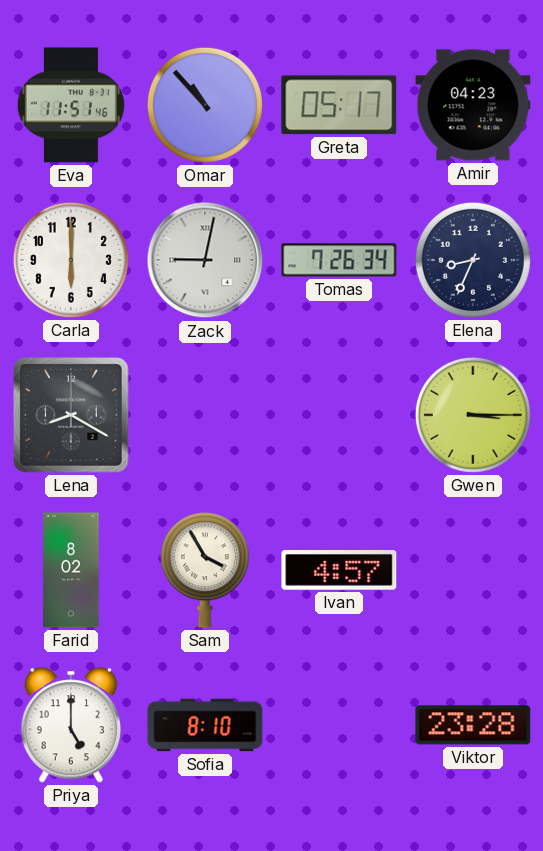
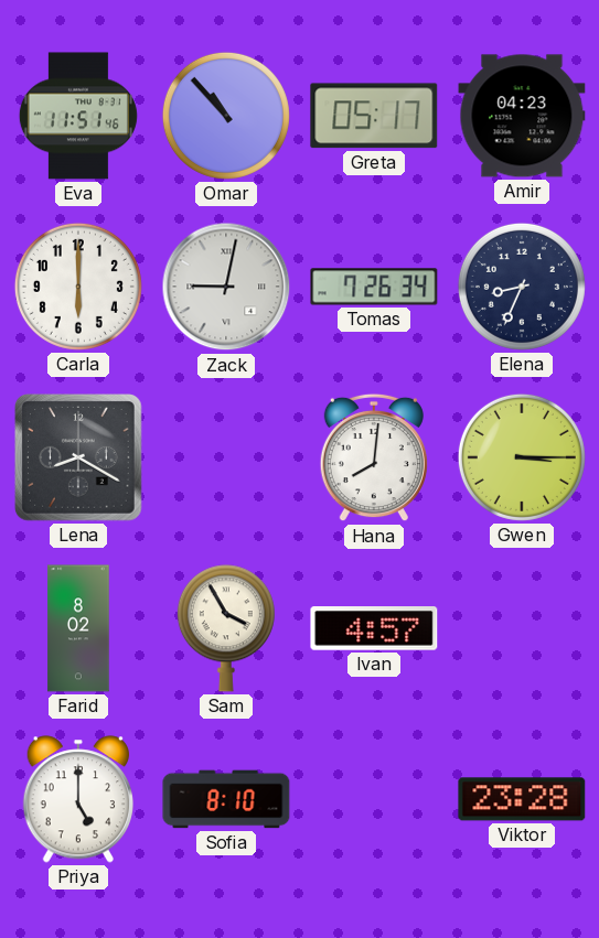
Hana: none -> 8:01
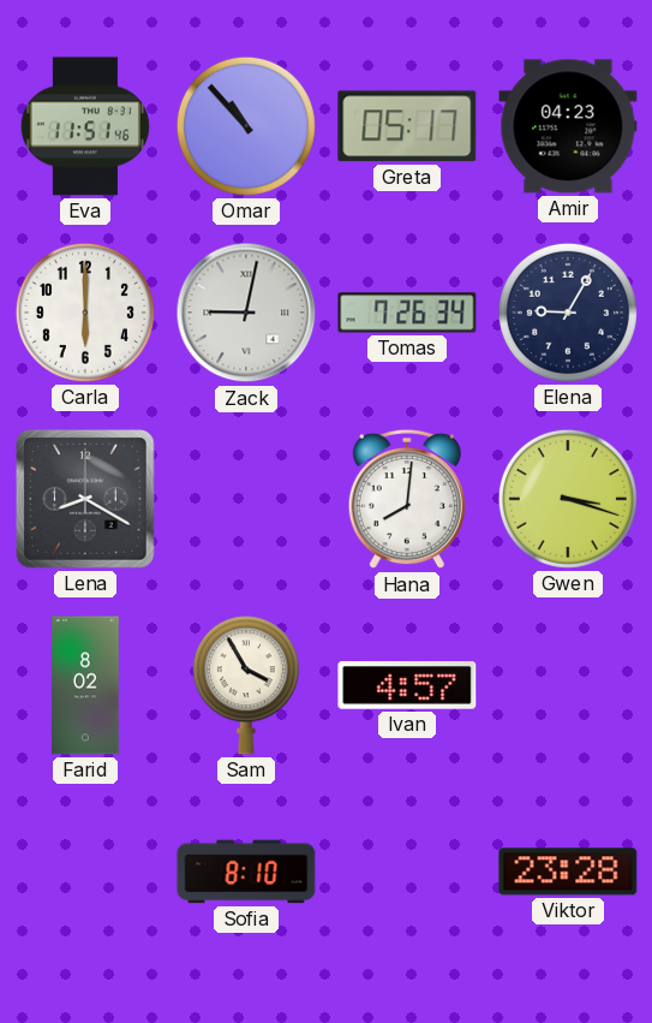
Elena: 8:34 -> 9:05
Gwen: 3:15 -> 3:18
Priya: 5:00 -> none
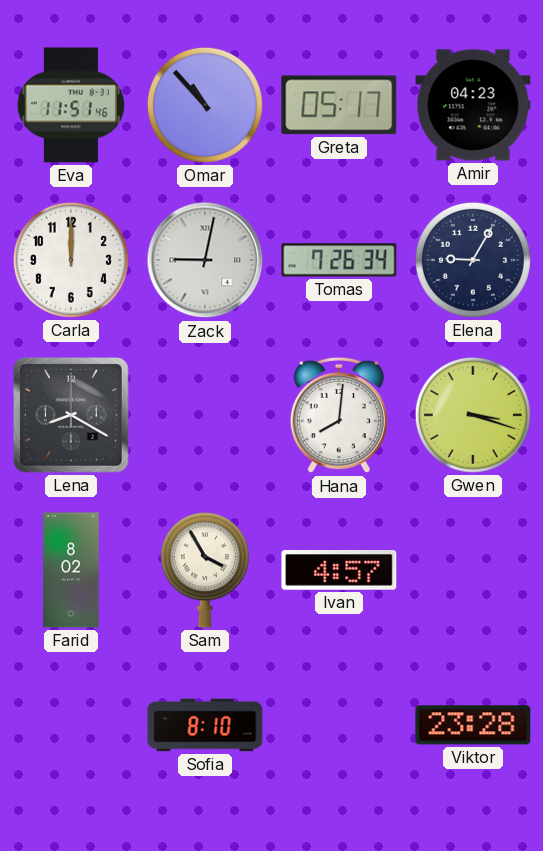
Carla: 6:00 -> 12:00
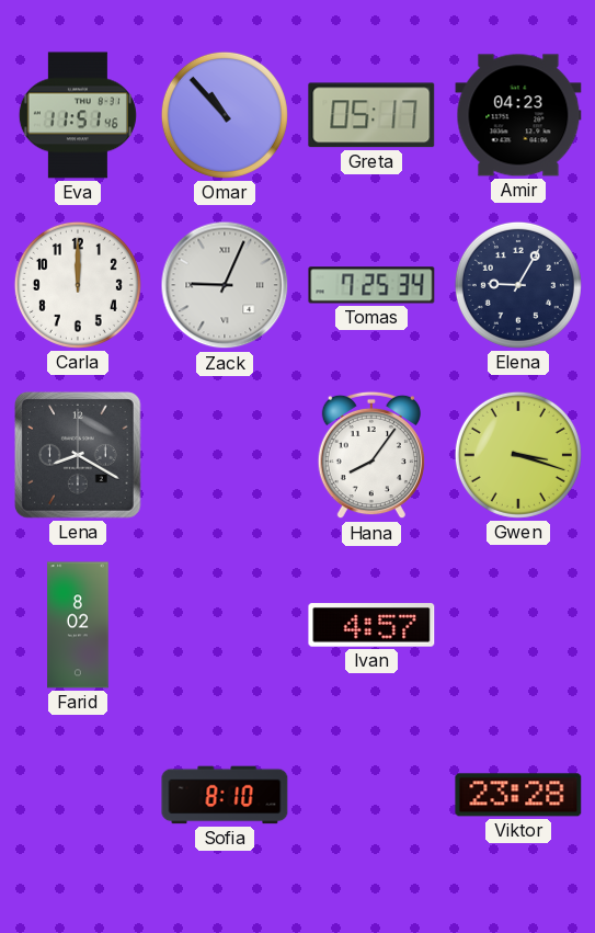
Zack: 9:02 -> 9:04
Tomas: 7:26 -> 7:25
Hana: 8:01 -> 8:06
Sam: 3:55 -> none
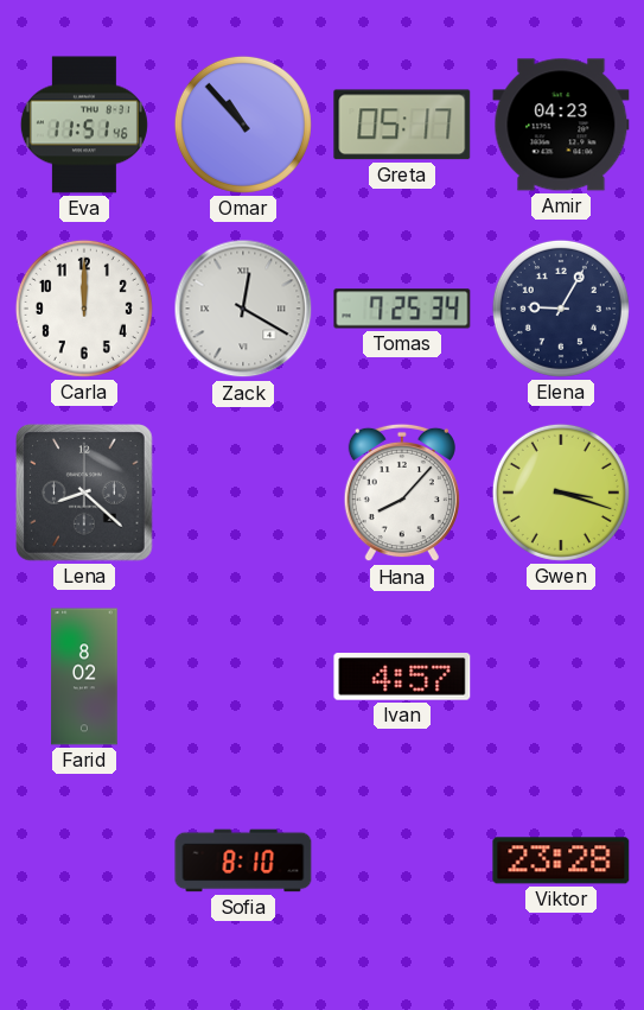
Zack: 9:04 -> 12:20
Lena: 8:20 -> 8:22
Hana: 8:06 -> 8:07
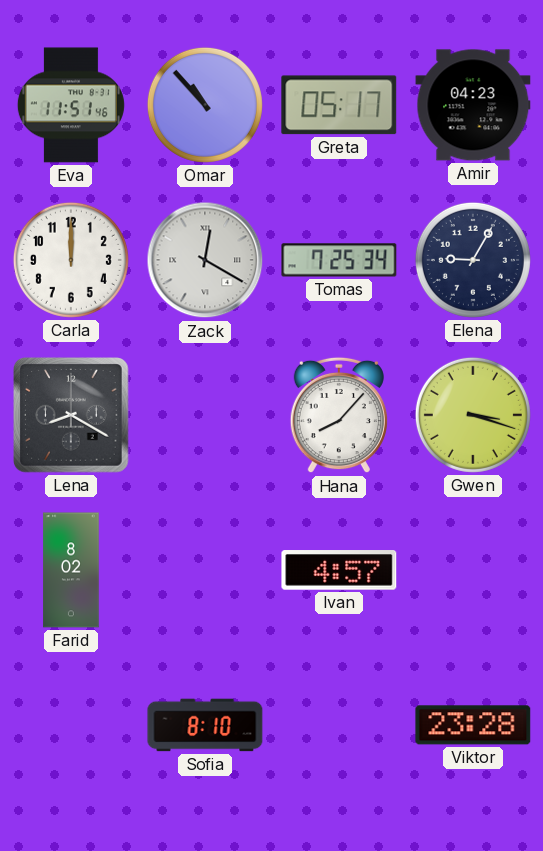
Lena: 8:22 -> 8:20
